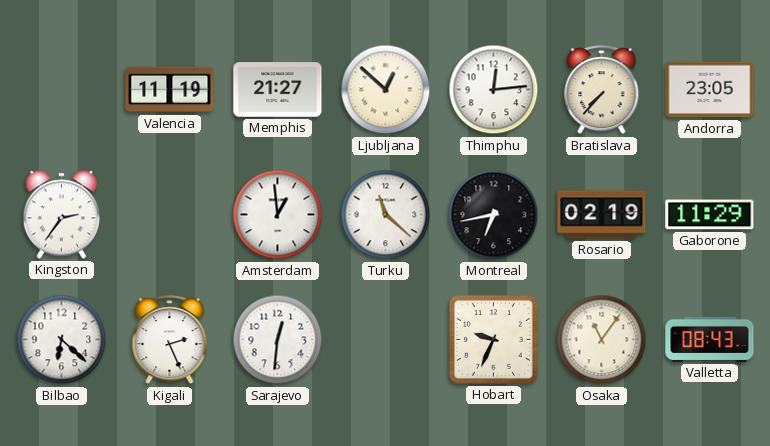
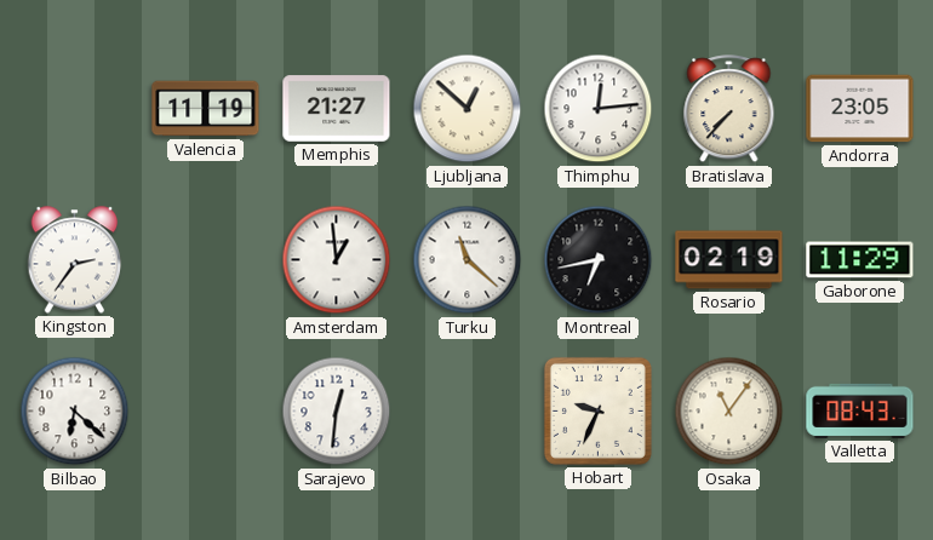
Kigali: 2:26 -> none
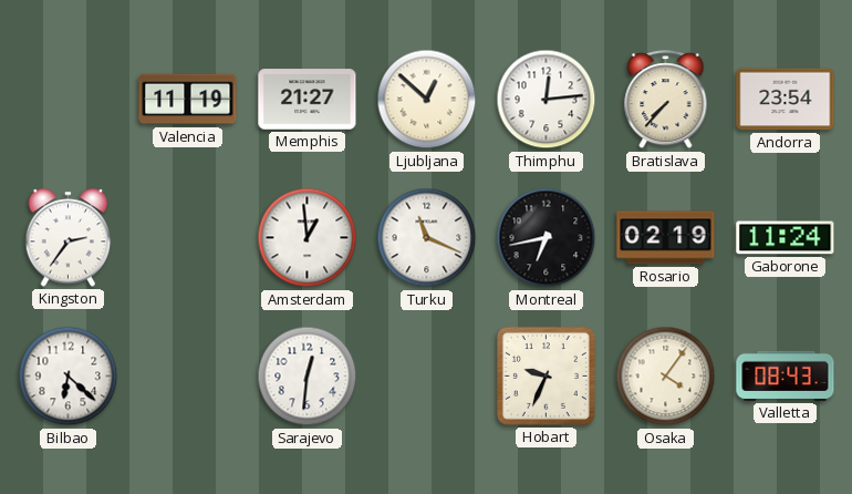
Andorra: 23:05 -> 23:54
Turku: 11:22 -> 11:19
Gaborone: 11:29 -> 11:24
Osaka: 11:06 -> 4:06
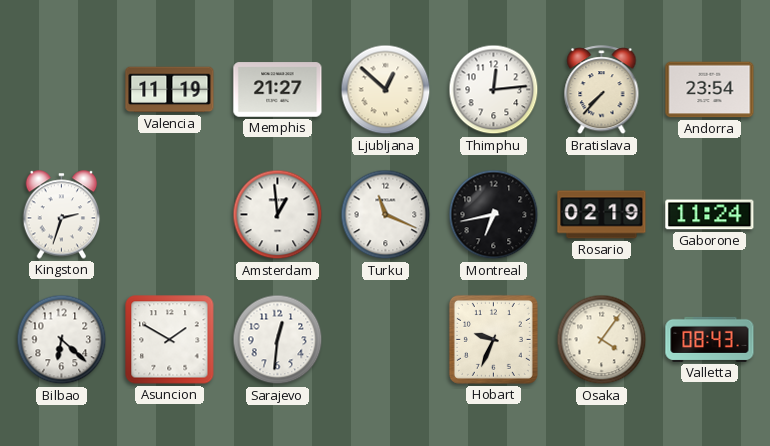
Kingston: 2:36 -> 2:33
Asuncion: none -> 1:50
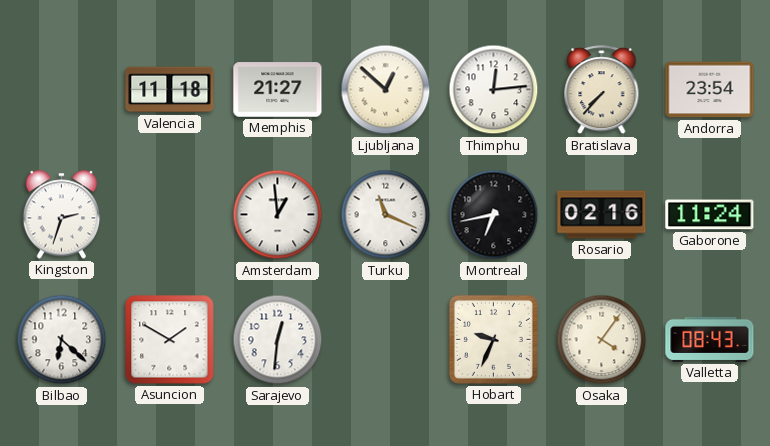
Valencia: 11:19 -> 11:18
Rosario: 02:19 -> 02:16
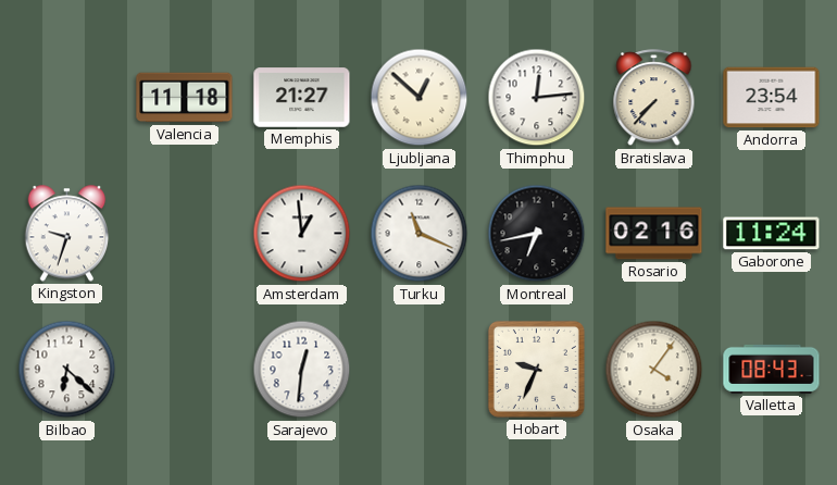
Kingston: 2:33 -> 9:33
Asuncion: 1:50 -> none
